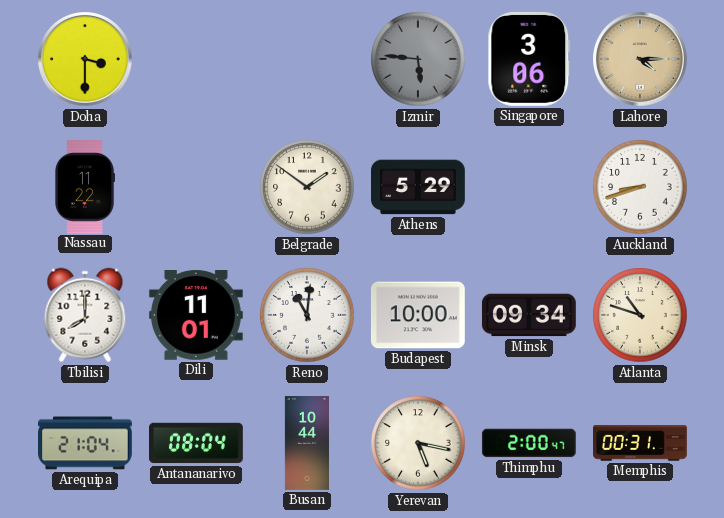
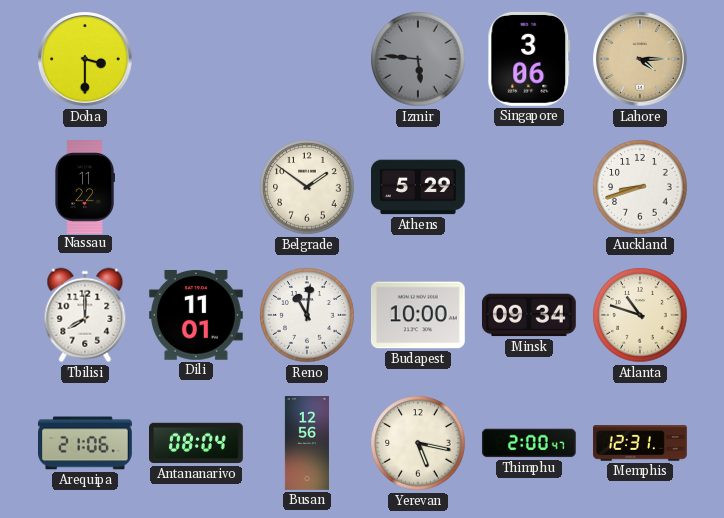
Arequipa: 21:04 -> 21:06
Busan: 10:44 -> 12:56
Memphis: 00:31 -> 12:31
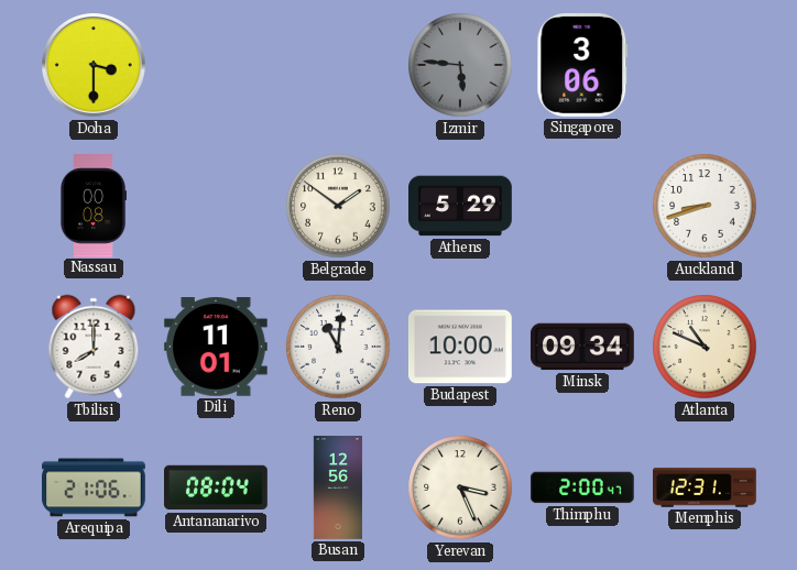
Lahore: 4:15 -> none
Nassau: 11:22 -> 00:08
Atlanta: 10:48 -> 10:49
Yerevan: 5:17 -> 3:26
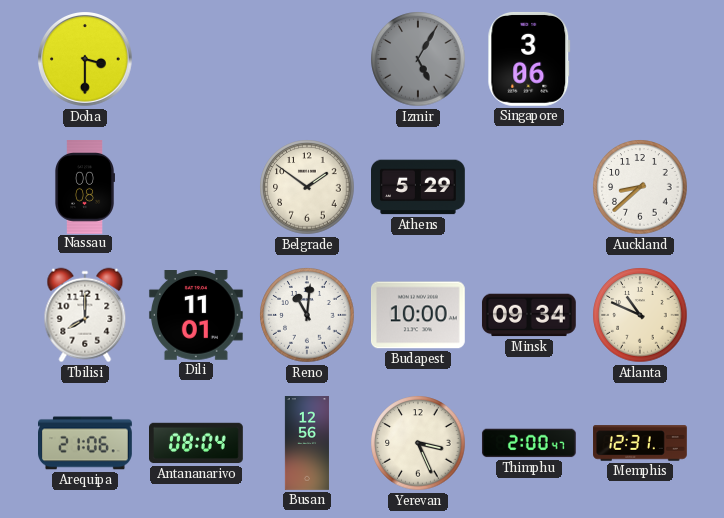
Izmir: 5:46 -> 5:05
Auckland: 8:42 -> 8:38
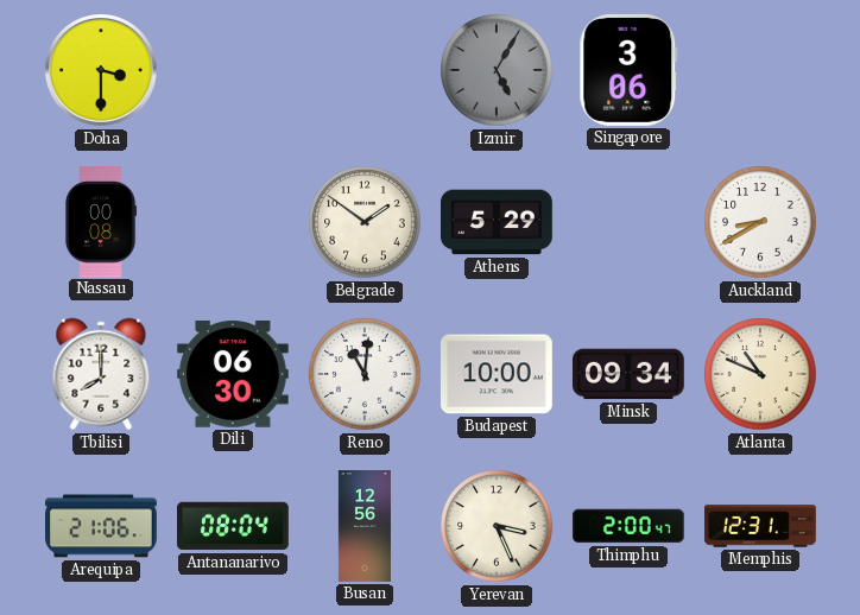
Auckland: 8:38 -> 8:40
Dili: 11:01 -> 06:30
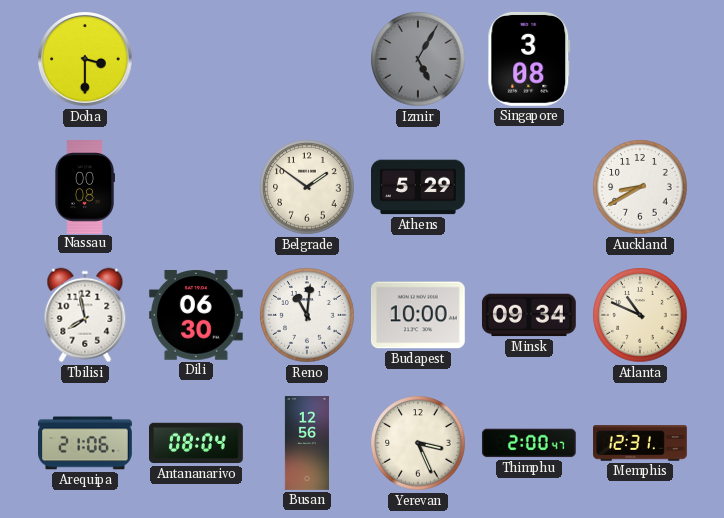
Singapore: 3:06 -> 3:08
Tbilisi: 8:00 -> 7:58
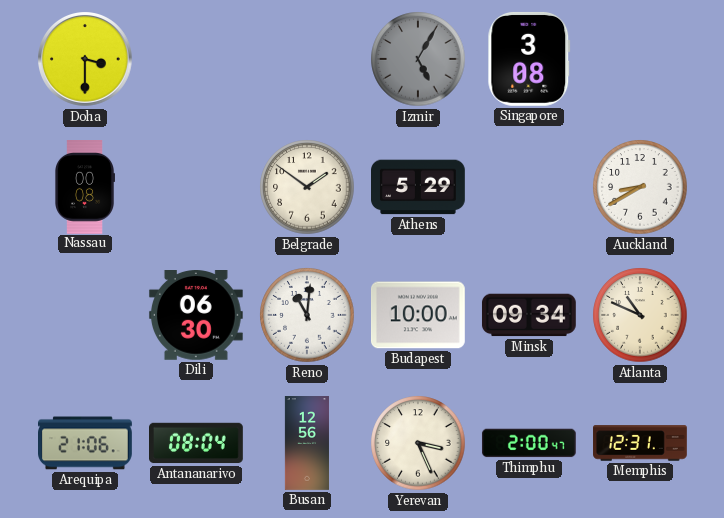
Tbilisi: 7:58 -> none
